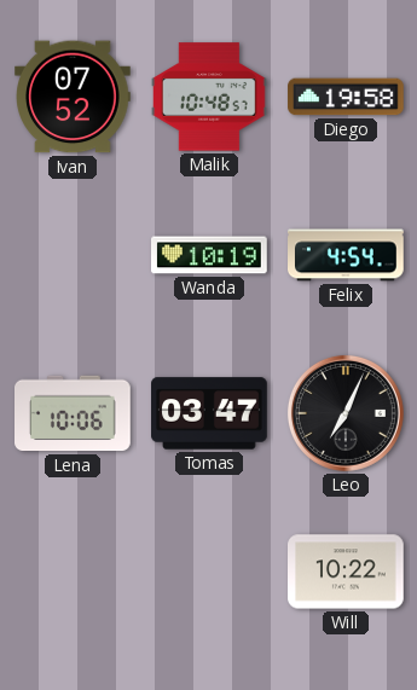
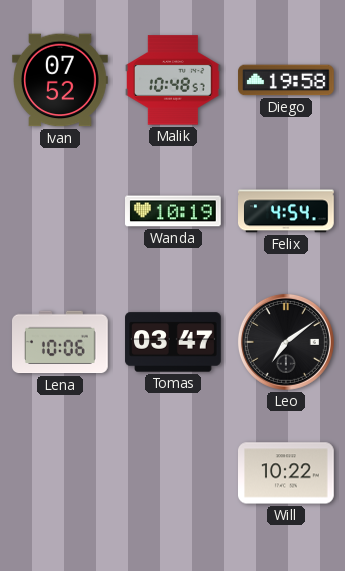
Leo: 7:04 -> 7:09
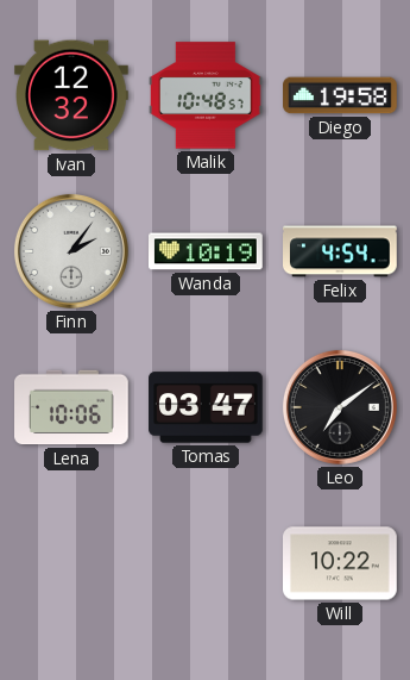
Ivan: 07:52 -> 12:32
Finn: none -> 2:06
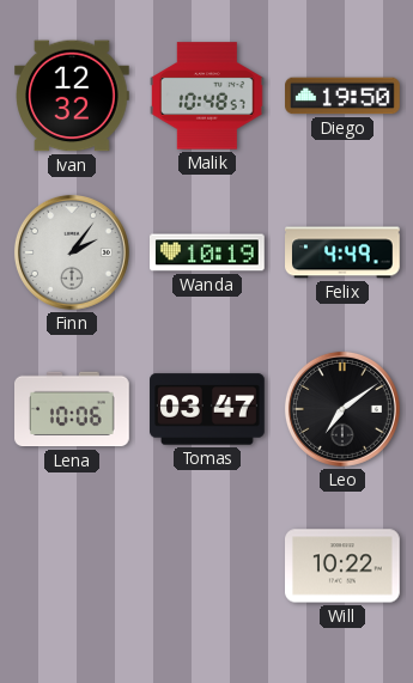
Diego: 19:58 -> 19:50
Felix: 4:54 -> 4:49
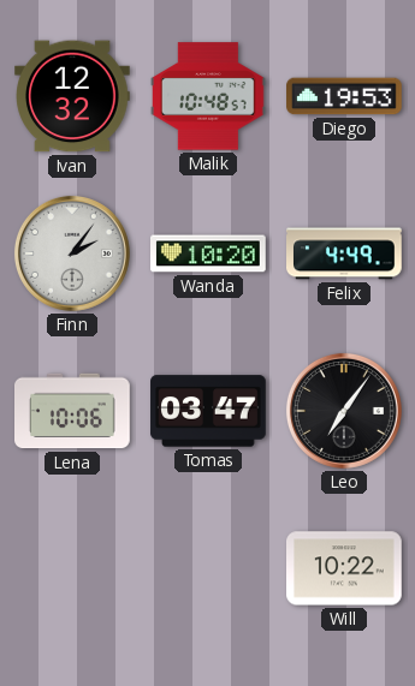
Diego: 19:50 -> 19:53
Wanda: 10:19 -> 10:20
Leo: 7:09 -> 7:06
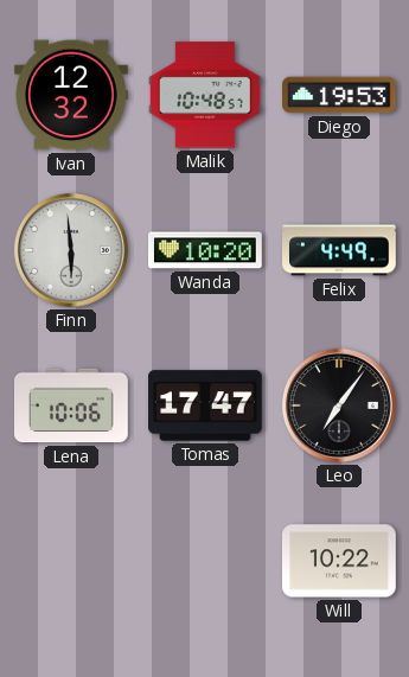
Finn: 2:06 -> 5:59
Tomas: 03:47 -> 17:47
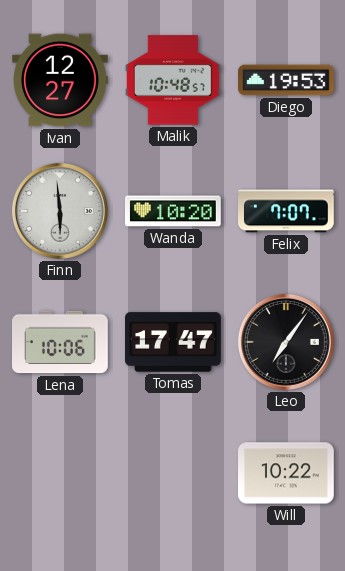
Ivan: 12:32 -> 12:27
Felix: 4:49 -> 7:07
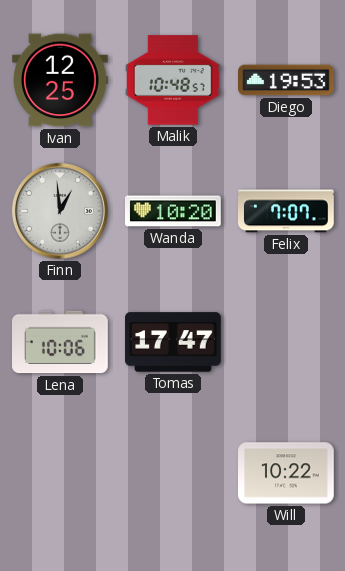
Ivan: 12:27 -> 12:25
Finn: 5:59 -> 12:59
Leo: 7:06 -> none
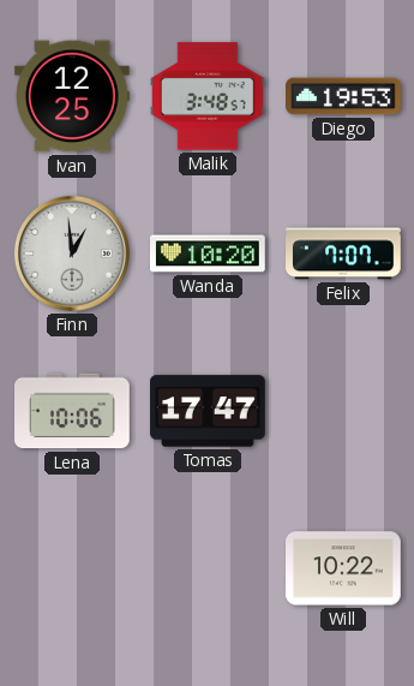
Malik: 10:48 -> 3:48
